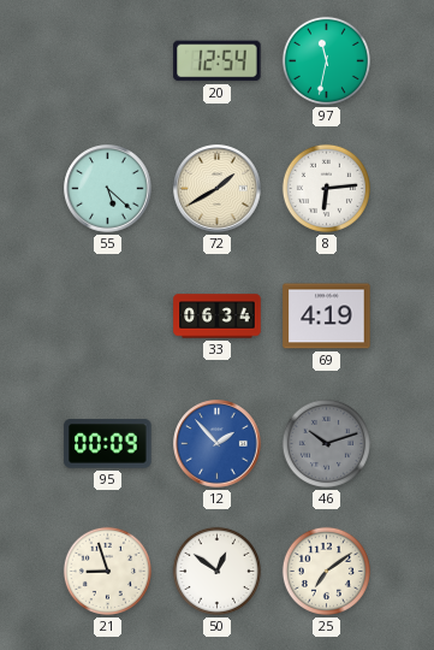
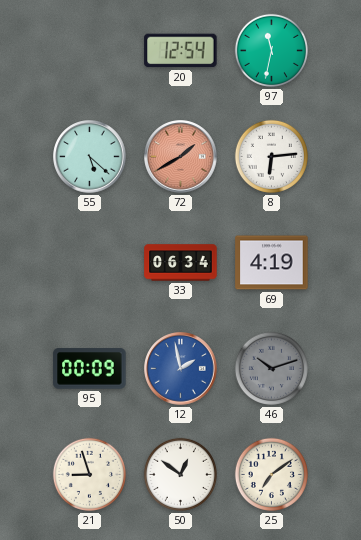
72 dial: cream -> salmon
12: 1:53 -> 1:58
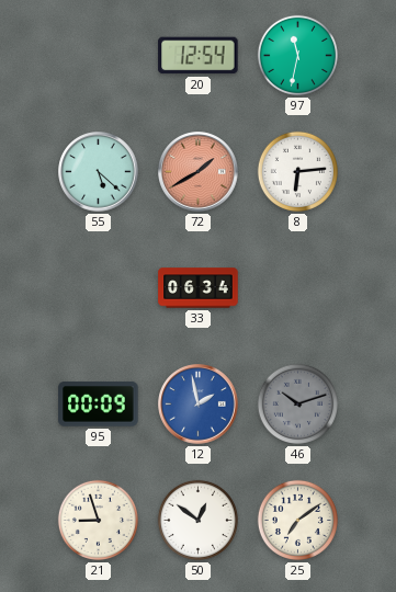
69: 4:19 -> none
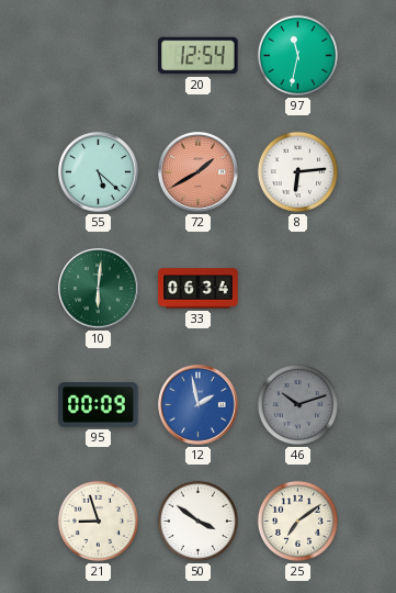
10: none -> 6:01
50: 12:51 -> 3:51
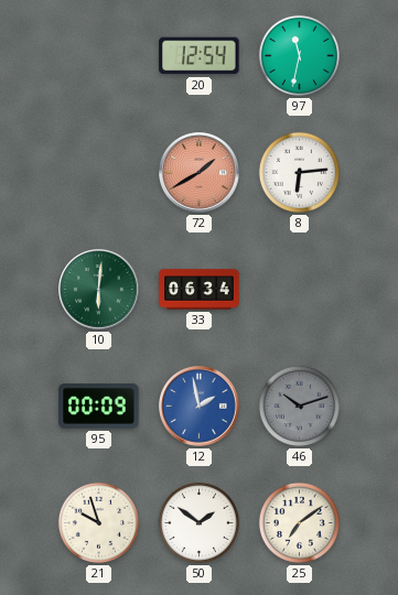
55: 5:22 -> none
21: 8:57 -> 9:57
50: 3:51 -> 1:51
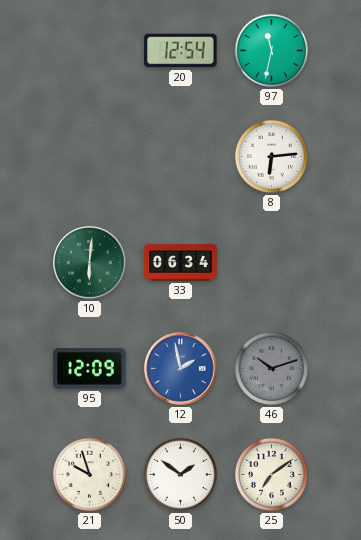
72: 1:40 -> none
95: 00:09 -> 12:09
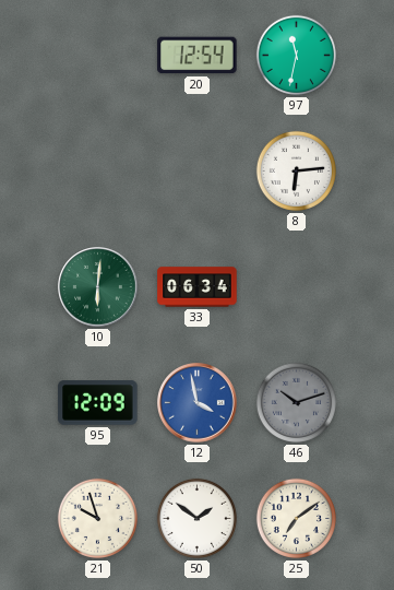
12: 1:58 -> 3:58
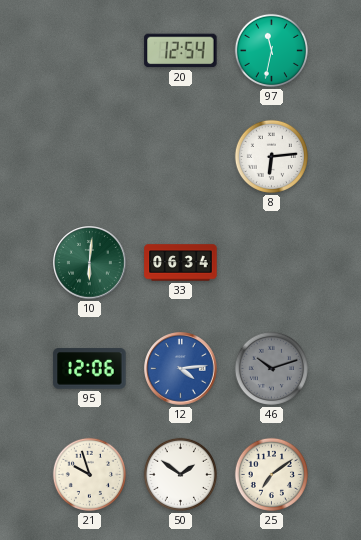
95: 12:09 -> 12:06
12: 3:58 -> 4:14
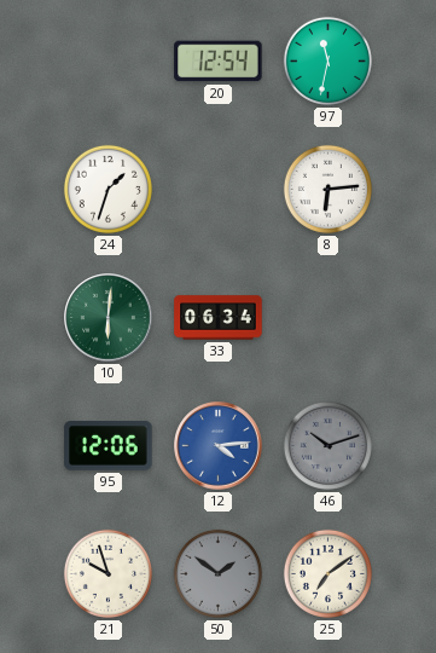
24: none -> 1:33
50 dial: white -> grey
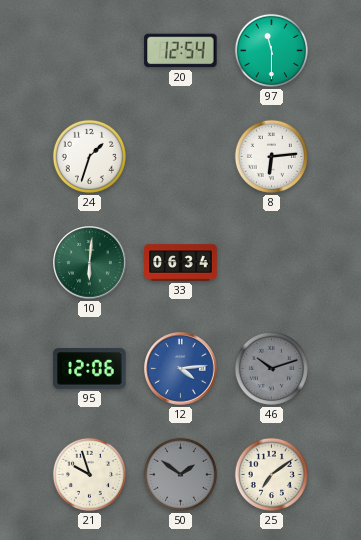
97: 11:32 -> 11:30
